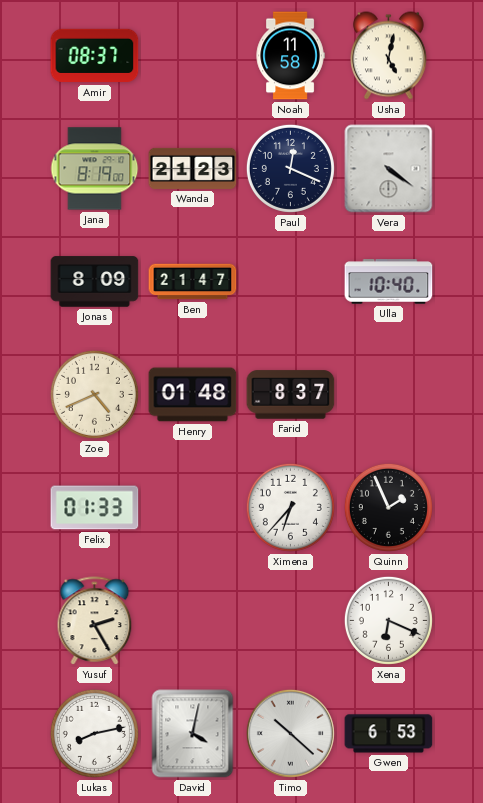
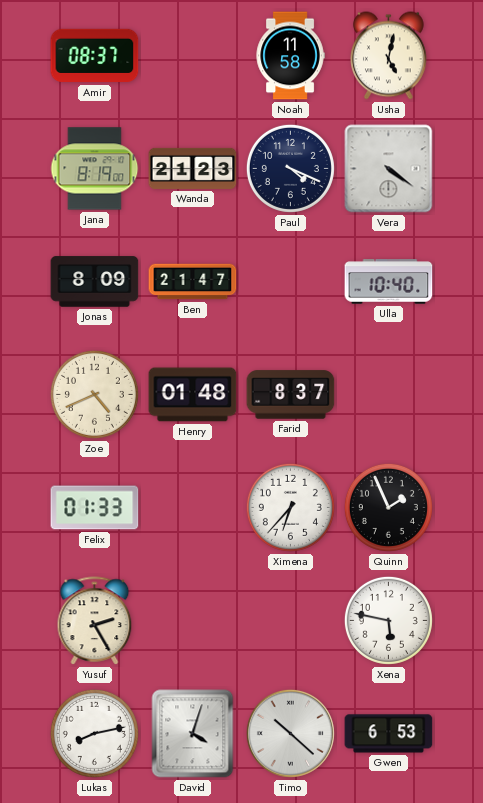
Paul: 12:19 -> 4:19
Xena: 6:19 -> 5:47
David: 4:02 -> 4:03
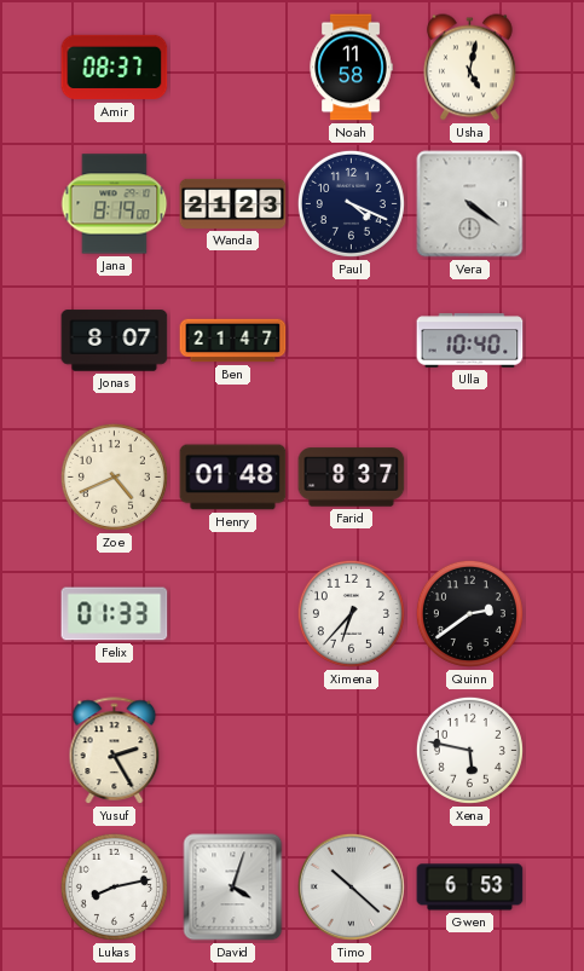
Jonas: 8:09 -> 8:07
Quinn: 1:56 -> 2:39
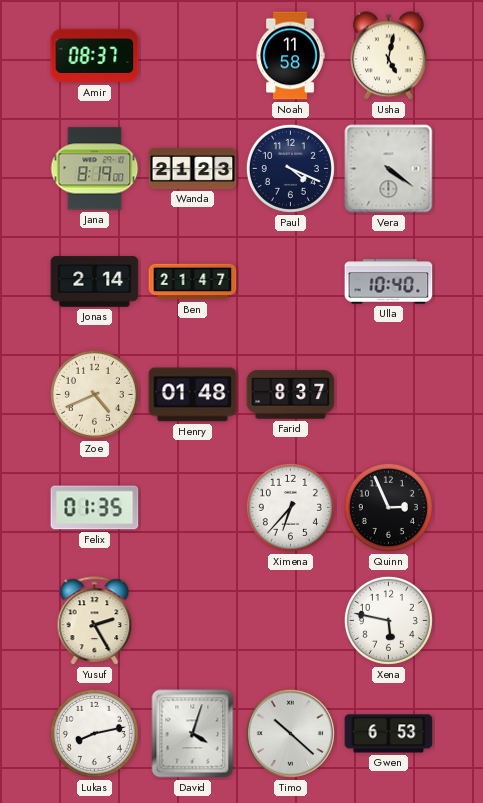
Jonas: 8:07 -> 2:14
Felix: 01:33 -> 01:35
Quinn: 2:39 -> 2:56
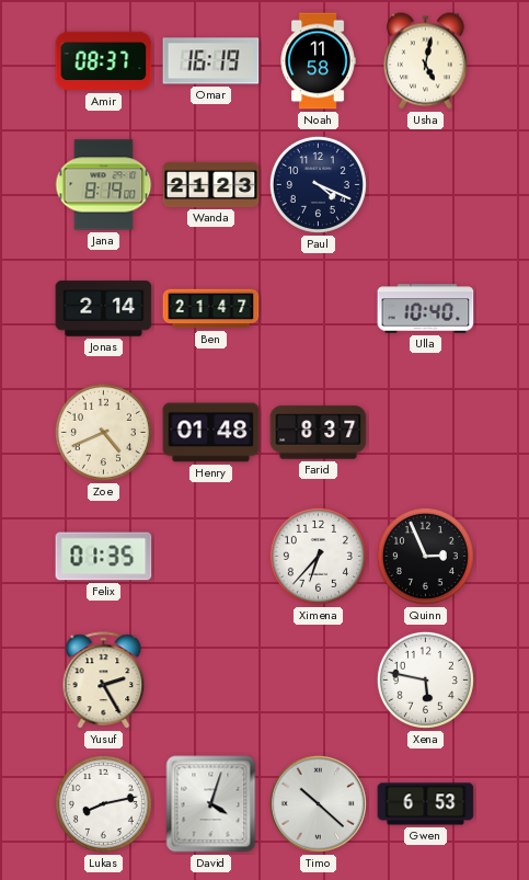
Omar: none -> 16:19
Vera: 4:21 -> none
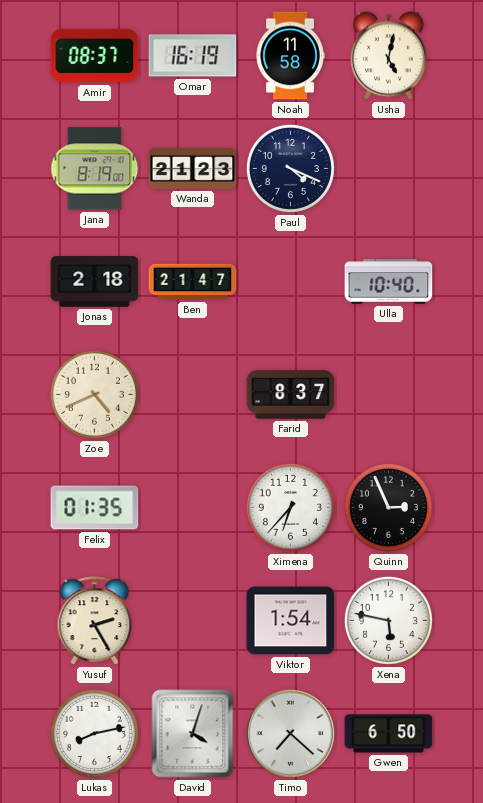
Jonas: 2:14 -> 2:18
Henry: 01:48 -> none
Viktor: none -> 1:54
Timo: 10:22 -> 7:22
Gwen: 6:53 -> 6:50
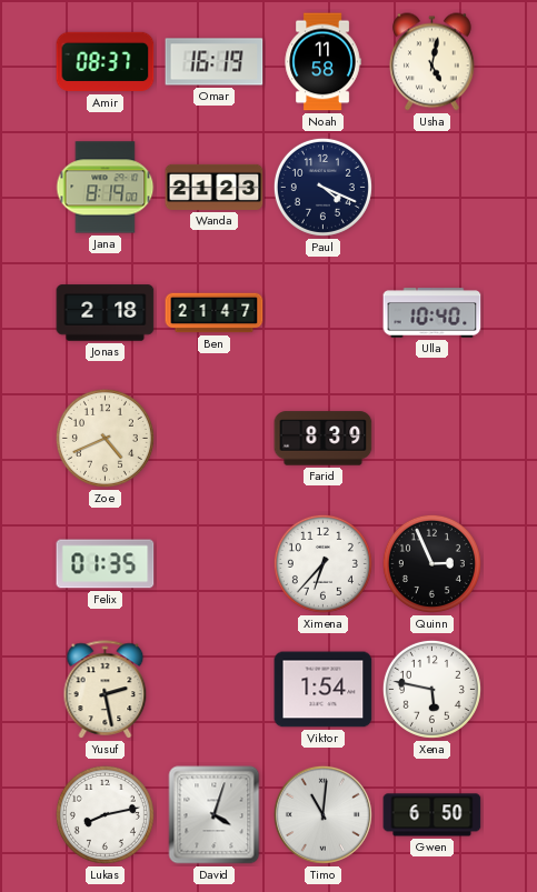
Farid: 8:37 -> 8:39
Yusuf: 2:25 -> 2:28
Timo: 7:22 -> 11:01
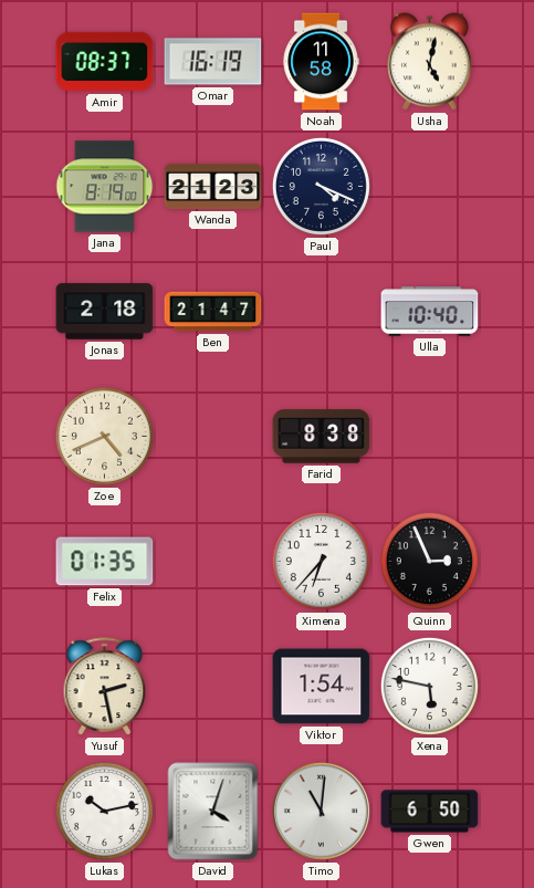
Farid: 8:39 -> 8:38
Lukas: 8:13 -> 10:13
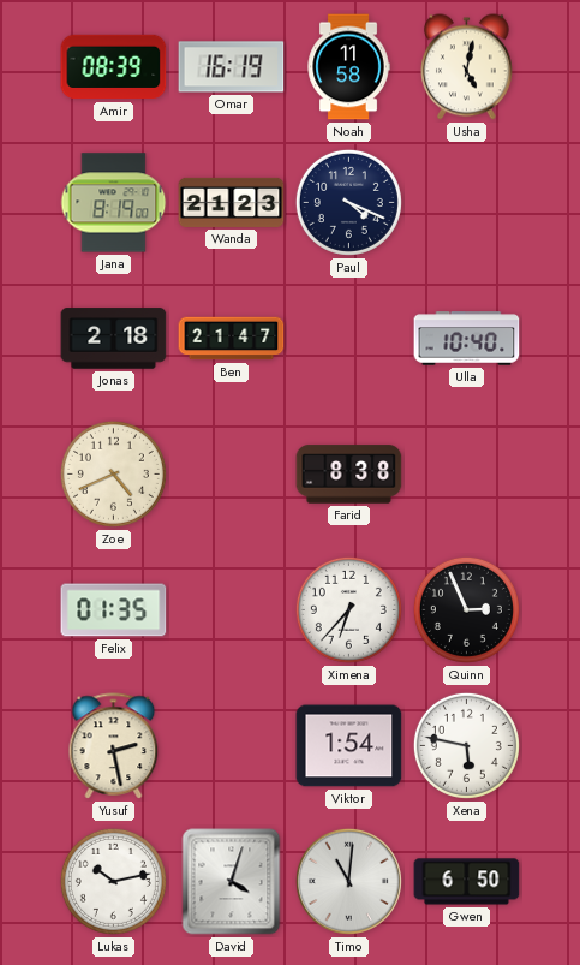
Amir: 08:37 -> 08:39
